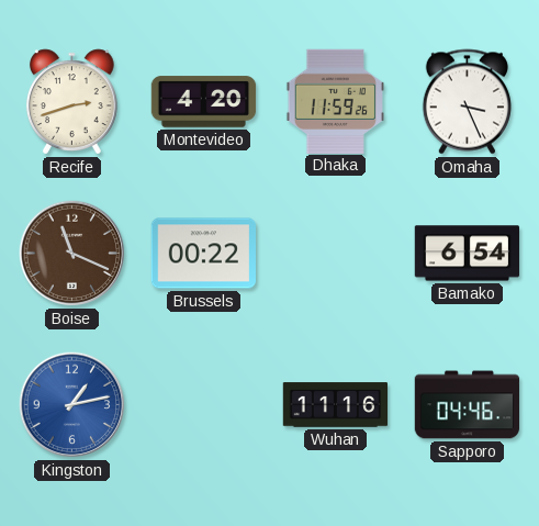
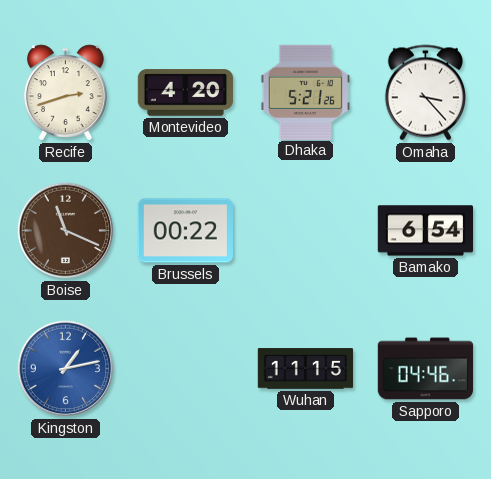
Dhaka: 11:59 -> 5:21
Omaha: 3:26 -> 3:23
Wuhan: 11:16 -> 11:15
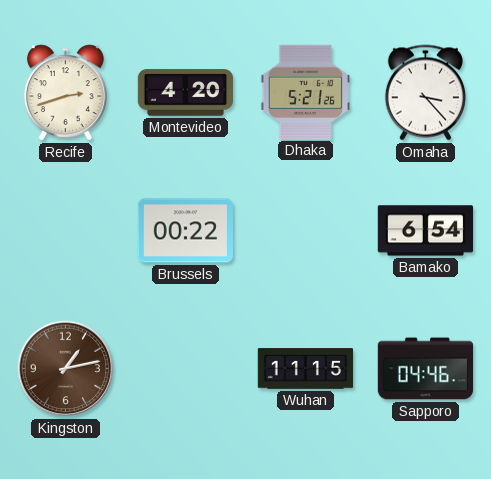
Boise: 11:19 -> none
Kingston dial: blue -> brown
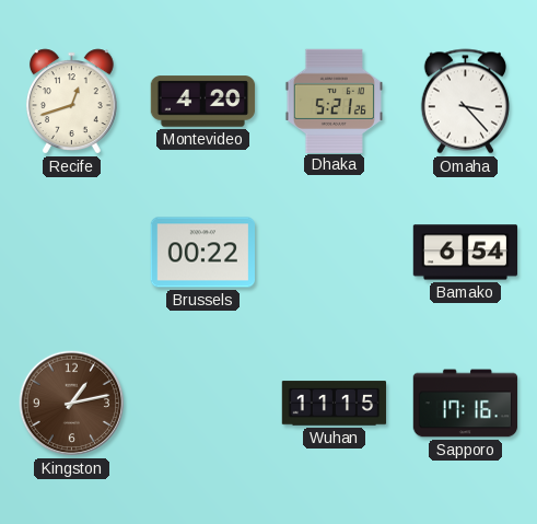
Recife: 2:42 -> 12:42
Sapporo: 04:46 -> 17:16
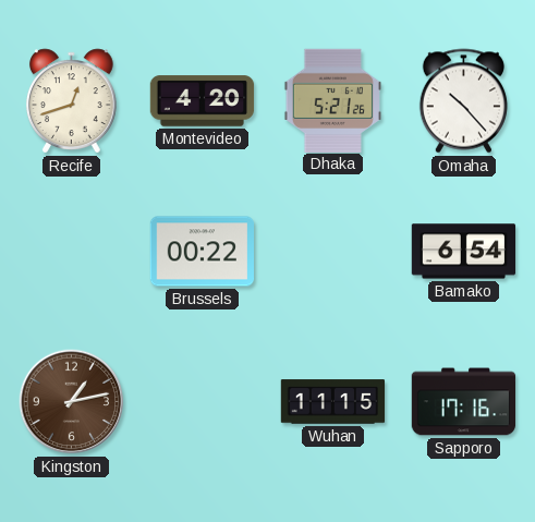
Omaha: 3:23 -> 10:23
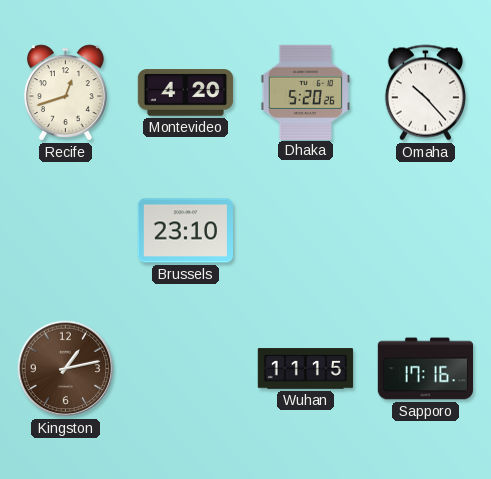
Dhaka: 5:21 -> 5:20
Brussels: 00:22 -> 23:10
Bamako: 6:54 -> none
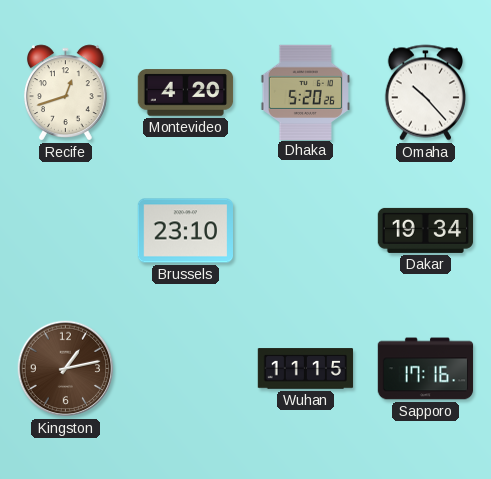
Dakar: none -> 19:34
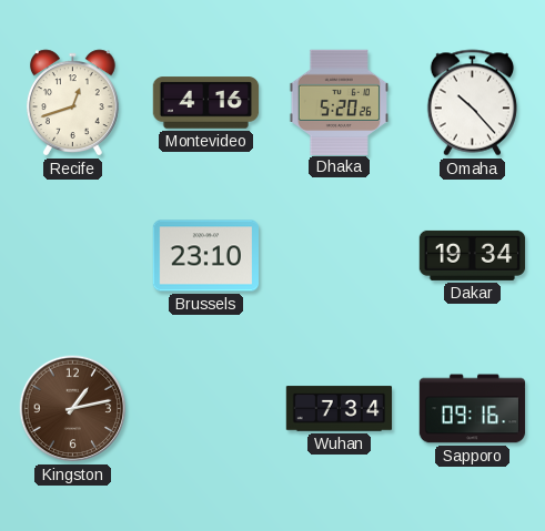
Montevideo: 4:20 -> 4:16
Wuhan: 11:15 -> 7:34
Sapporo: 17:16 -> 09:16
